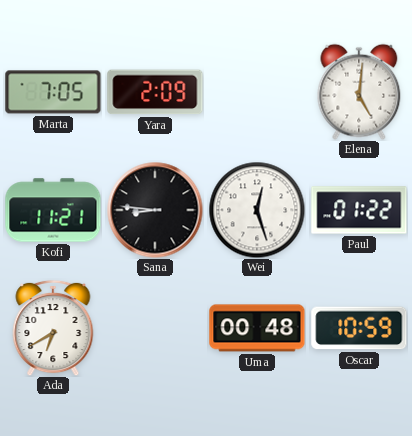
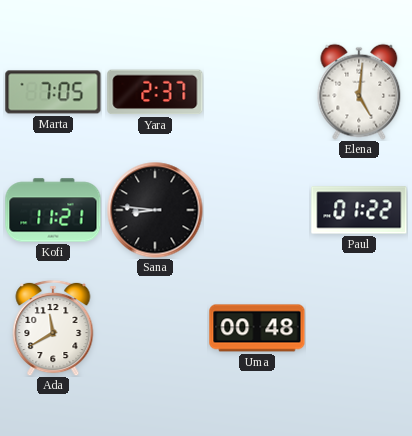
Yara: 2:09 -> 2:37
Wei: 12:27 -> none
Ada: 6:40 -> 11:40
Oscar: 10:59 -> none
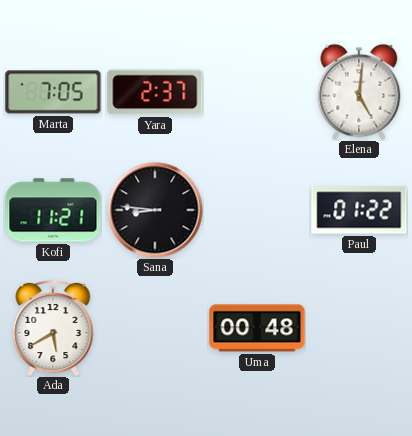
Ada: 11:40 -> 5:40
